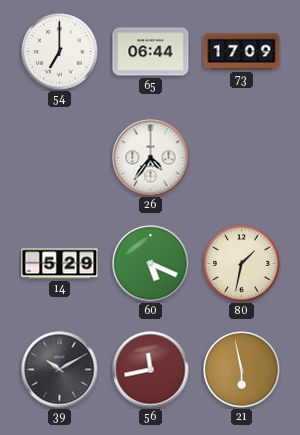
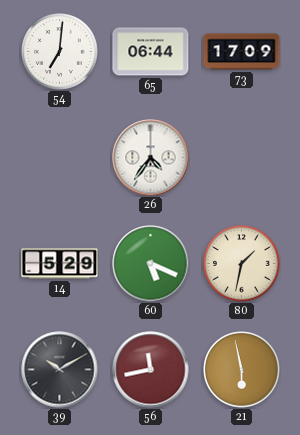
54: 7:00 -> 7:01
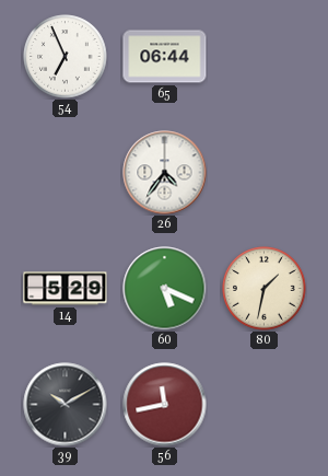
54: 7:01 -> 6:56
73: 17:09 -> none
21: 5:58 -> none
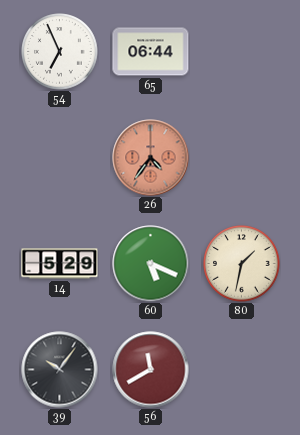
26 dial: white -> salmon
39: 10:10 -> 10:06
56: 11:43 -> 11:40
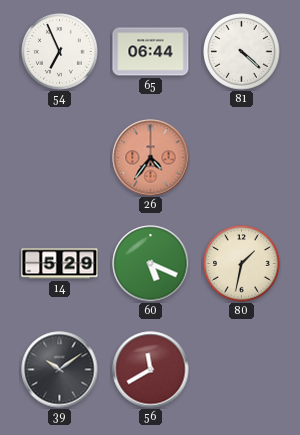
81: none -> 4:22
39: 10:06 -> 10:09
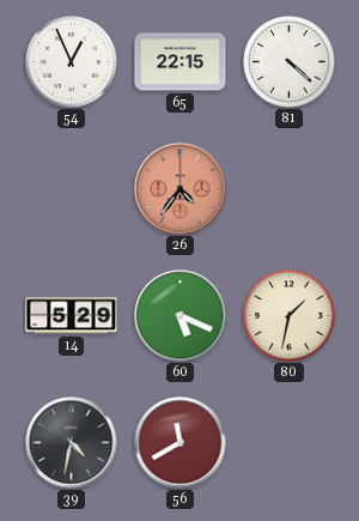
54: 6:56 -> 12:56
65: 06:44 -> 22:15
39: 10:09 -> 4:32
